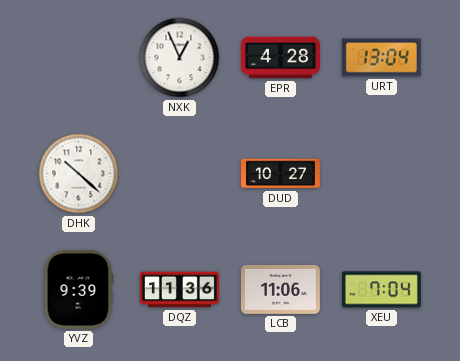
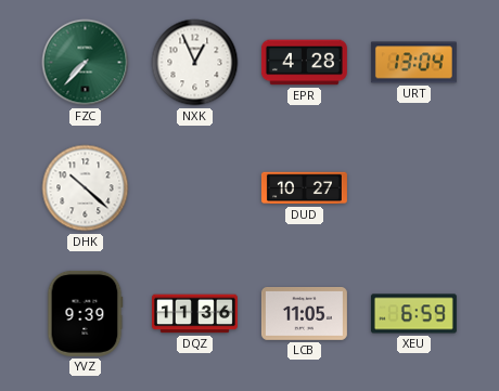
FZC: none -> 7:37
LCB: 11:06 -> 11:05
XEU: 7:04 -> 6:59
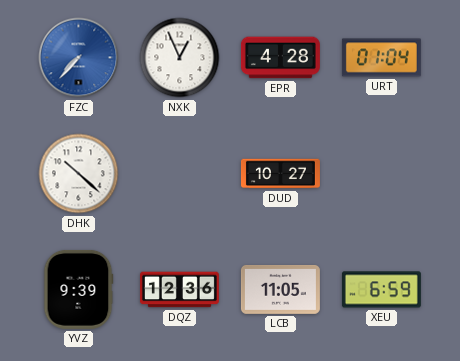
FZC dial: green -> blue
URT: 13:04 -> 01:04
DQZ: 11:36 -> 12:36
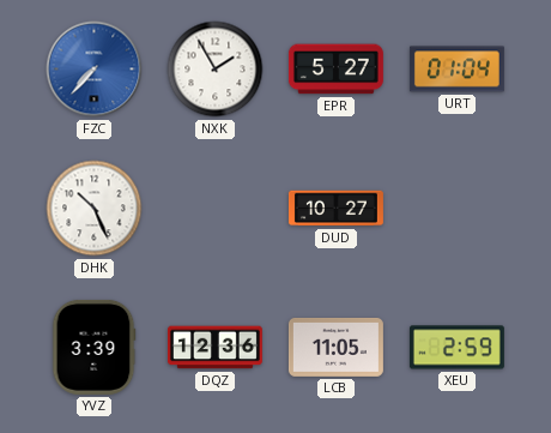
NXK: 12:56 -> 1:55
EPR: 4:28 -> 5:27
DHK: 10:22 -> 10:26
YVZ: 9:39 -> 3:39
XEU: 6:59 -> 2:59
